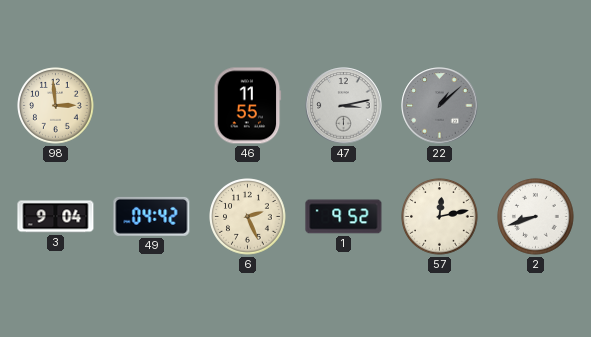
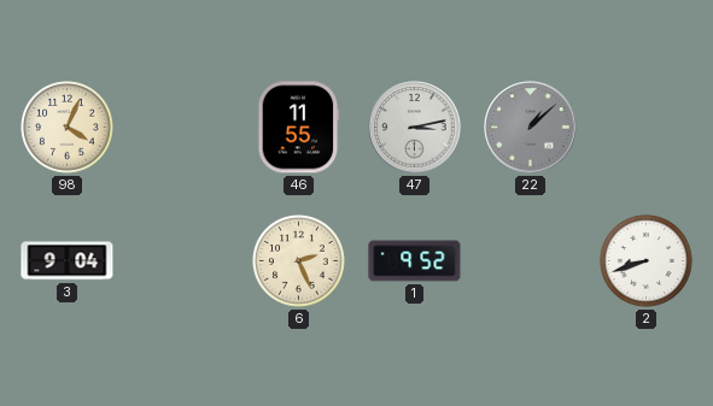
98: 2:59 -> 4:04
49: 04:42 -> none
57: 12:13 -> none
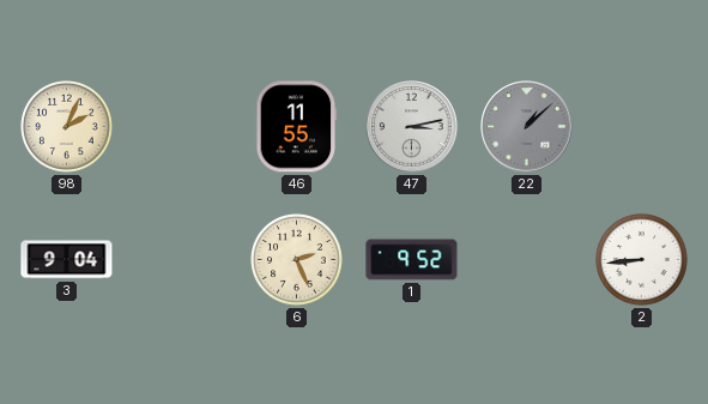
98: 4:04 -> 2:04
2: 8:42 -> 8:44
